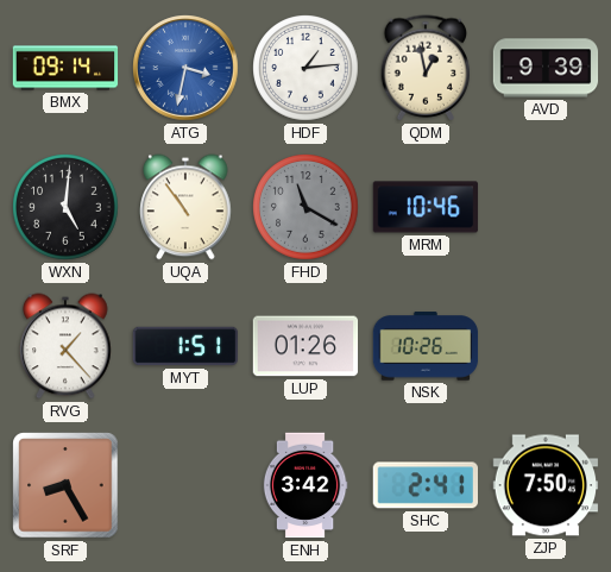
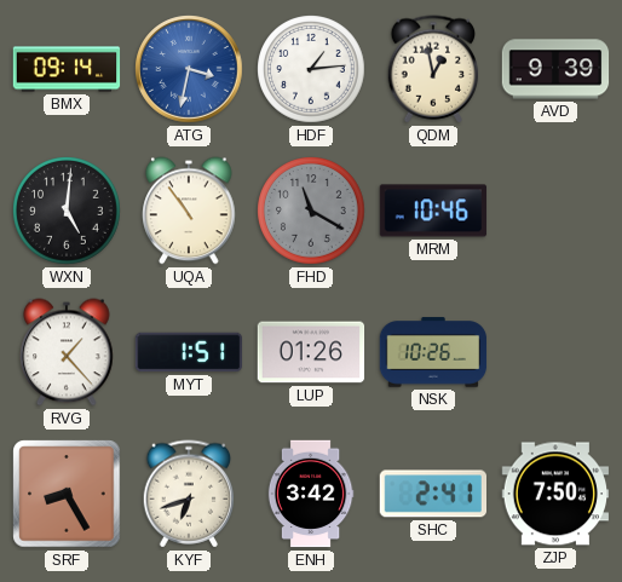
KYF: none -> 6:42
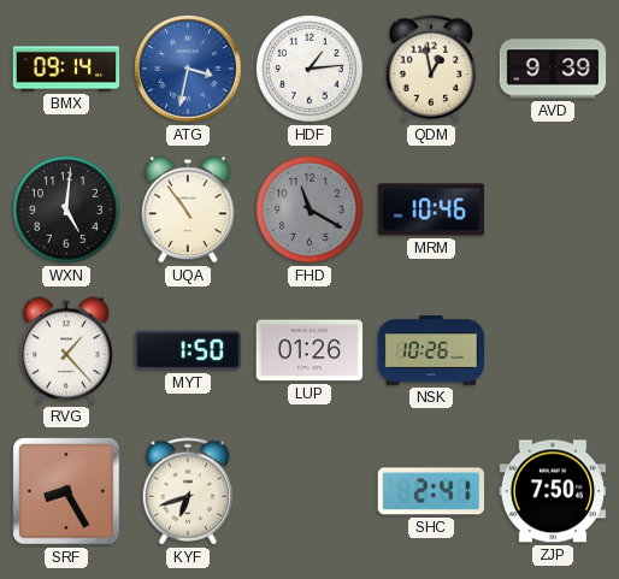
MYT: 1:51 -> 1:50
ENH: 3:42 -> none
